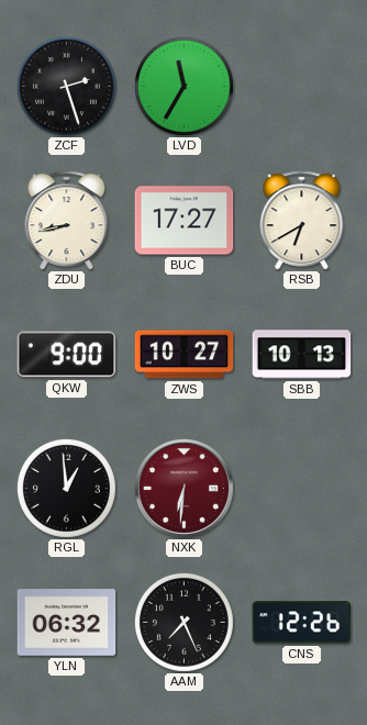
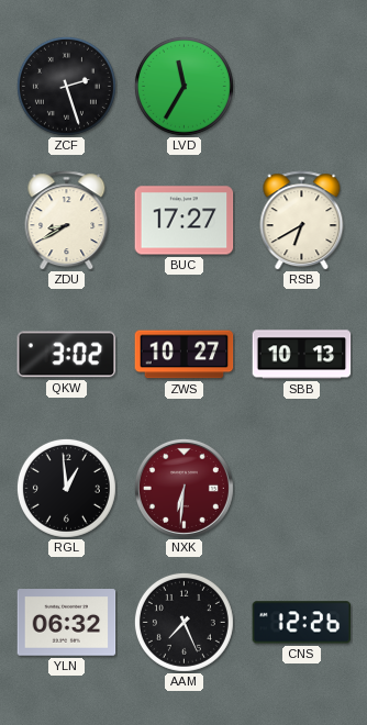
ZDU: 8:43 -> 8:40
QKW: 9:00 -> 3:02
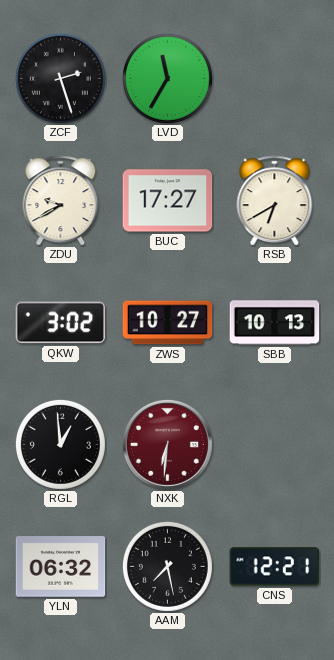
ZDU: 8:40 -> 9:40
AAM: 7:26 -> 7:28
CNS: 12:26 -> 12:21
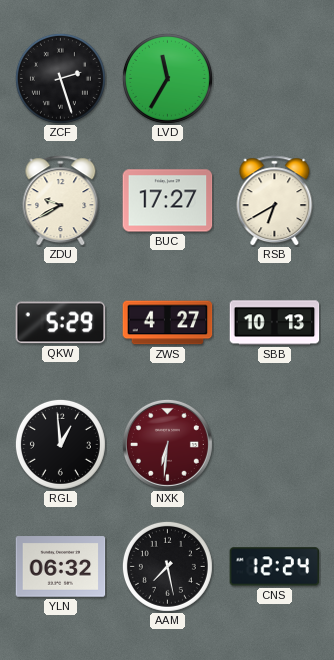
QKW: 3:02 -> 5:29
ZWS: 10:27 -> 4:27
CNS: 12:21 -> 12:24
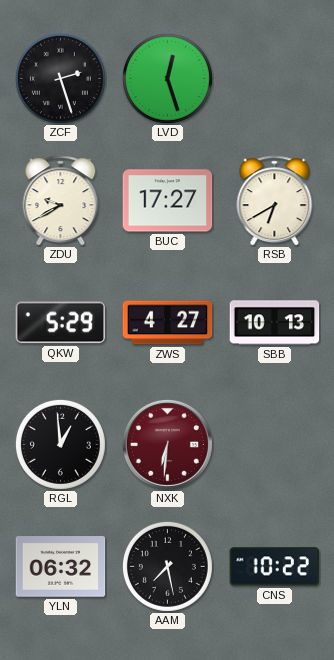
LVD: 11:35 -> 12:27
CNS: 12:24 -> 10:22
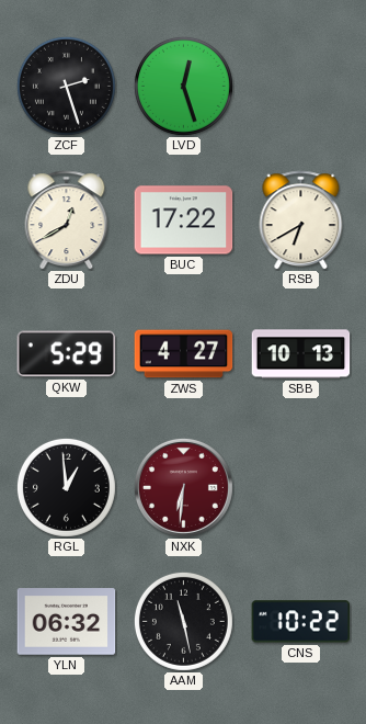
ZDU: 9:40 -> 12:40
BUC: 17:27 -> 17:22
AAM: 7:28 -> 11:28
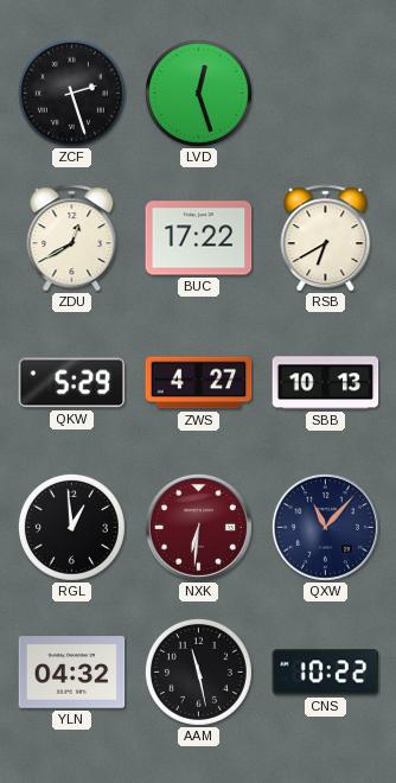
QXW: none -> 11:07
YLN: 06:32 -> 04:32
